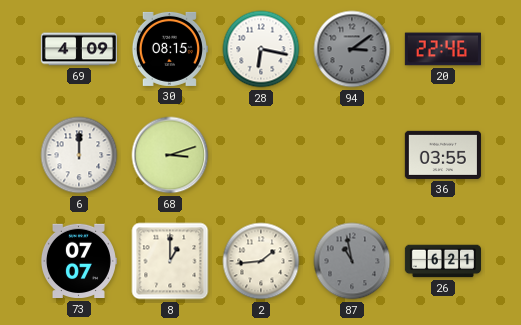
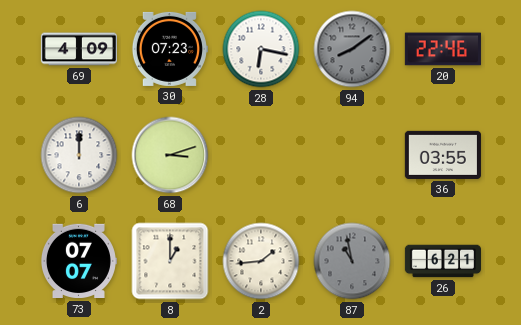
30: 08:15 -> 07:23
94: 3:09 -> 8:09
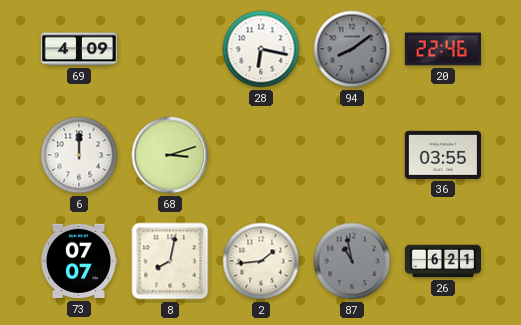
30: 07:23 -> none
8: 1:00 -> 8:02
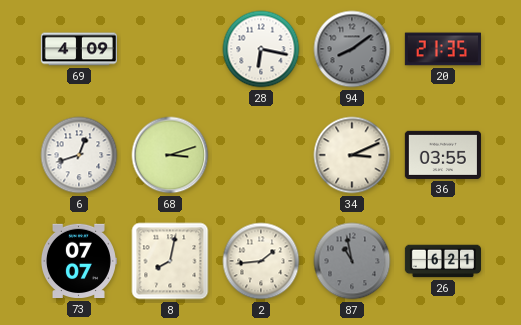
20: 22:46 -> 21:35
6: 12:00 -> 12:42
34: none -> 3:11
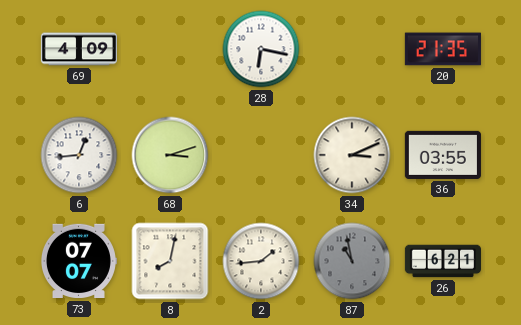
94: 8:09 -> none
6: 12:42 -> 12:44
